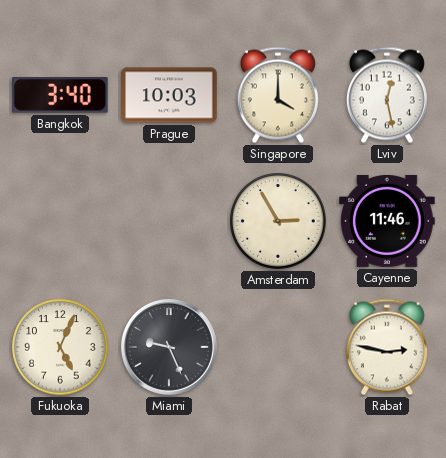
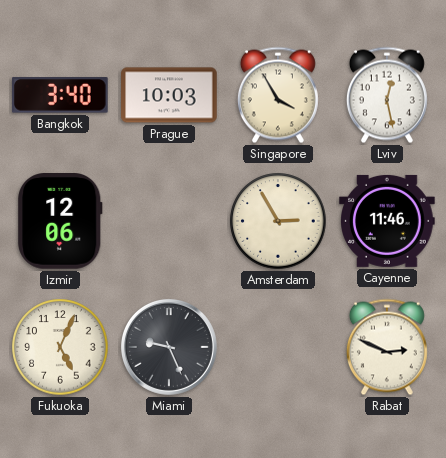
Singapore: 4:00 -> 3:55
Izmir: none -> 12:06
Rabat: 2:47 -> 2:49
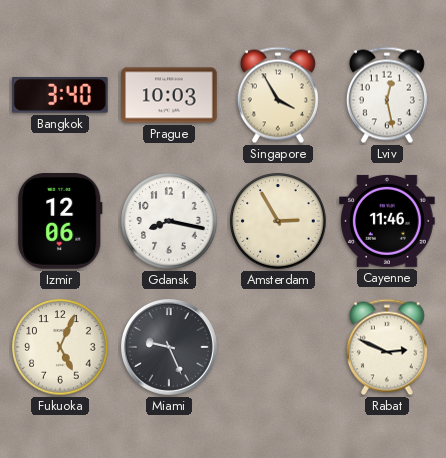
Gdansk: none -> 8:17
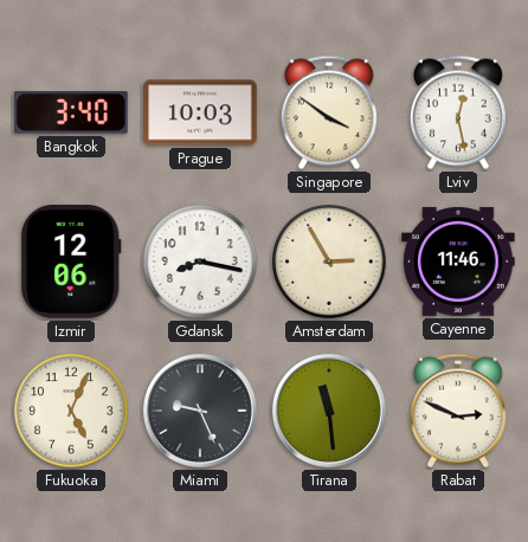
Singapore: 3:55 -> 3:51
Tirana: none -> 11:29
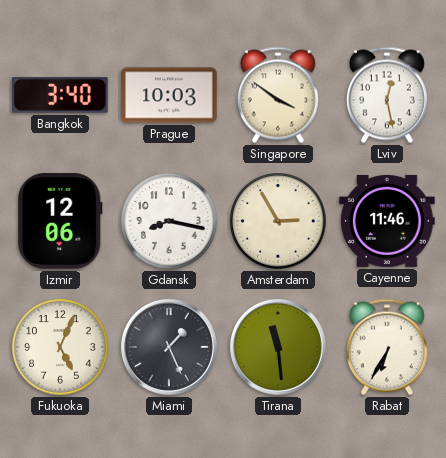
Miami: 9:26 -> 1:26
Rabat: 2:49 -> 6:35
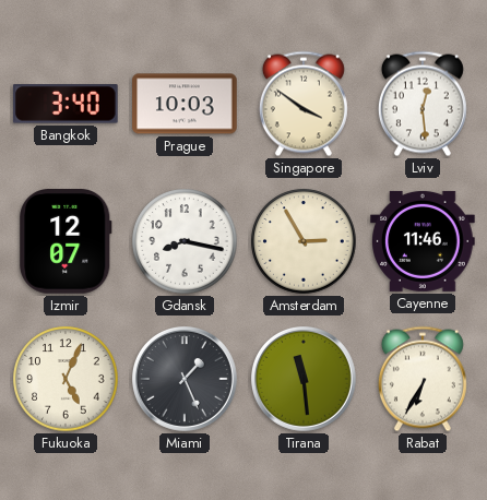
Lviv: 12:28 -> 12:29
Izmir: 12:06 -> 12:07
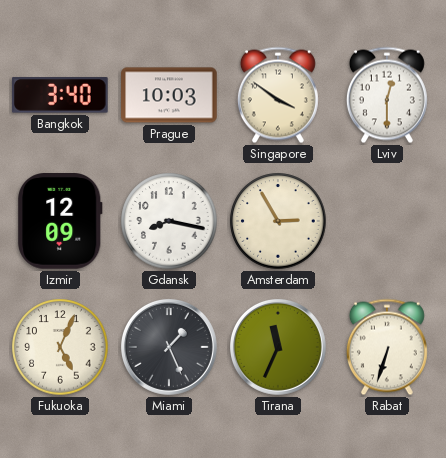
Lviv: 12:29 -> 12:30
Izmir: 12:07 -> 12:09
Cayenne: 11:46 -> none
Tirana: 11:29 -> 11:34
Rabat: 6:35 -> 6:33
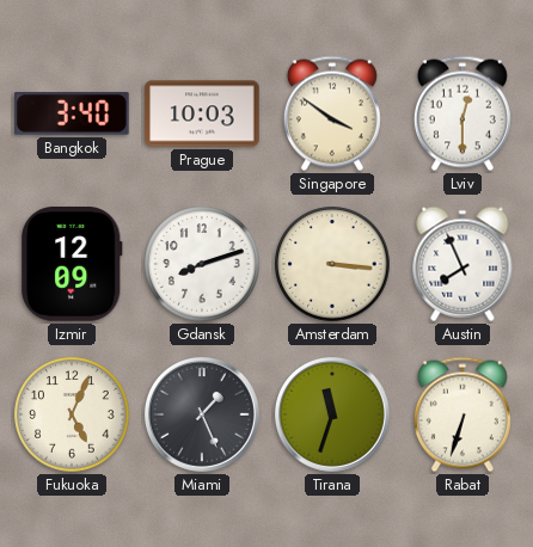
Gdansk: 8:17 -> 8:12
Amsterdam: 2:55 -> 3:16
Austin: none -> 7:56
Tirana: 11:34 -> 11:33
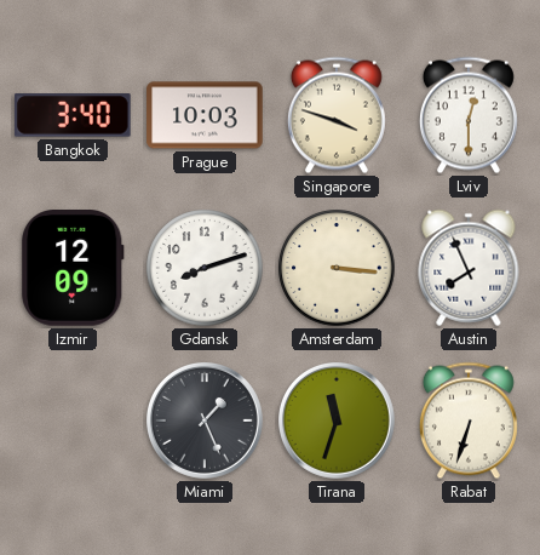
Singapore: 3:51 -> 3:48
Fukuoka: 5:04 -> none
